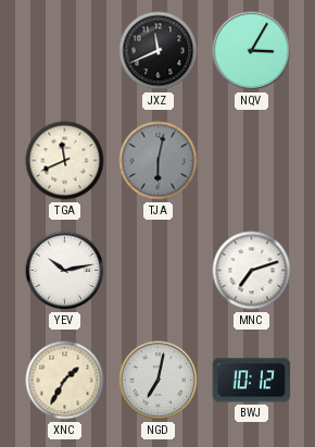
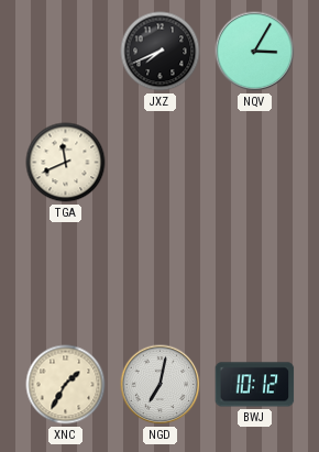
JXZ: 11:41 -> 7:41
TJA: 6:02 -> none
YEV: 10:13 -> none
MNC: 7:12 -> none
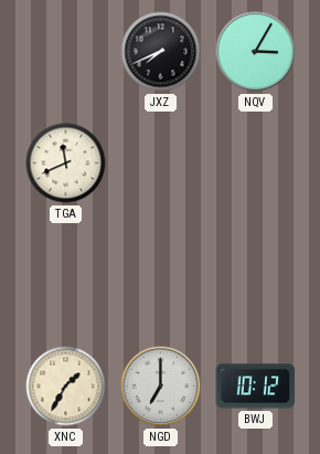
NGD: 7:02 -> 7:00
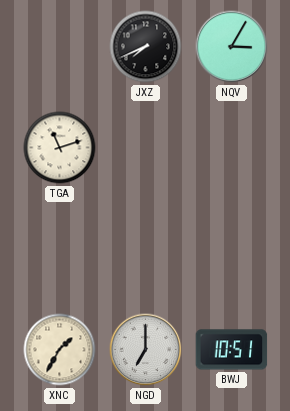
TGA: 11:41 -> 11:12
BWJ: 10:12 -> 10:51
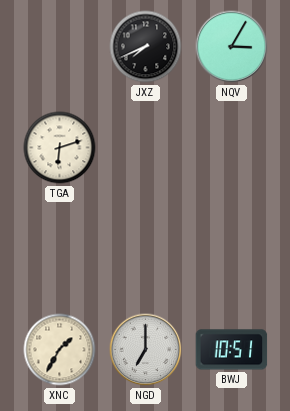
TGA: 11:12 -> 6:12
